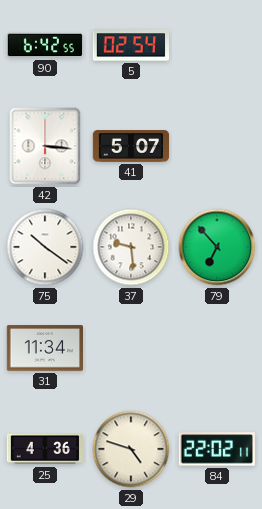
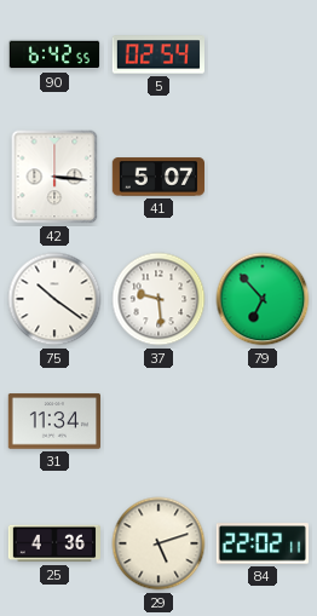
29: 4:48 -> 5:12
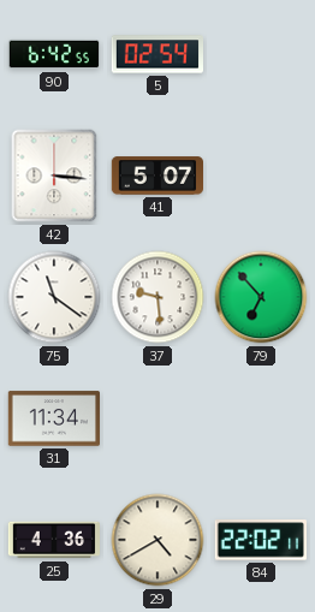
75: 10:21 -> 11:21
29: 5:12 -> 4:40
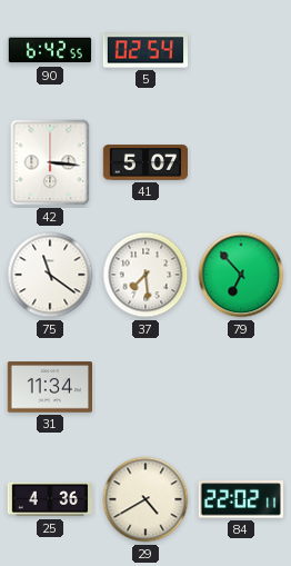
37: 9:29 -> 7:29
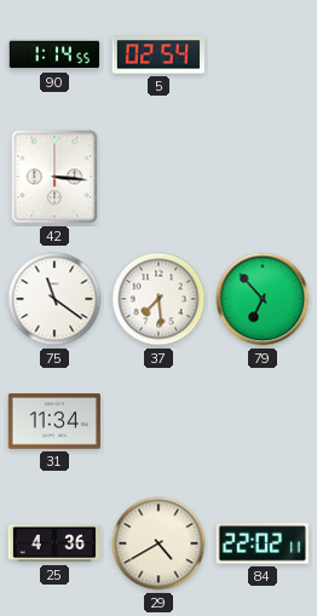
90: 6:42 -> 1:14
41: 5:07 -> none
